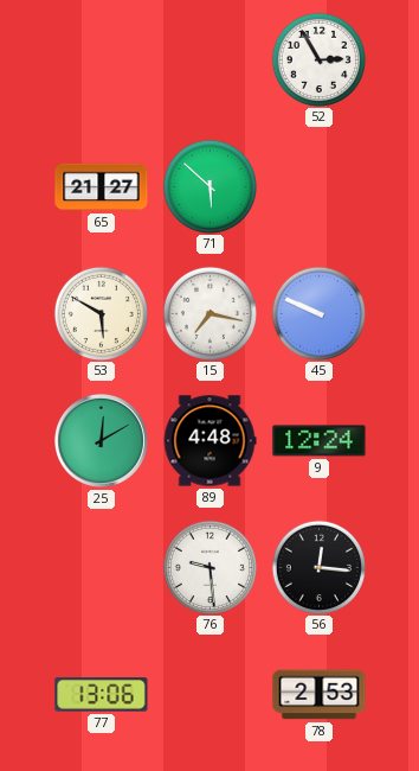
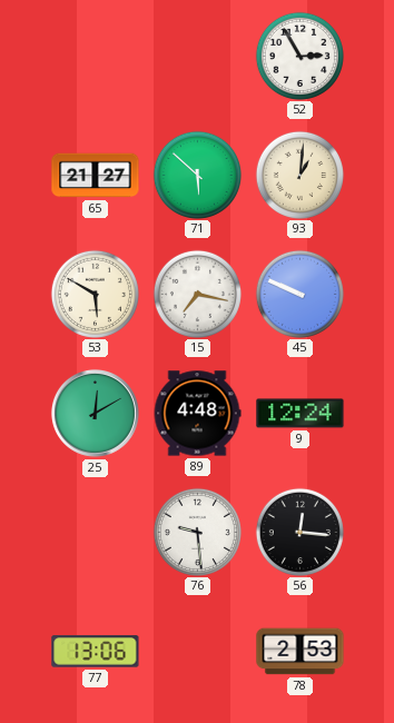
93: none -> 1:01
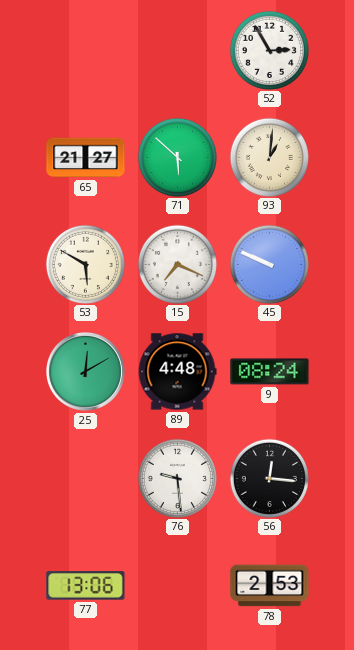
15: 7:17 -> 7:19
9: 12:24 -> 08:24
